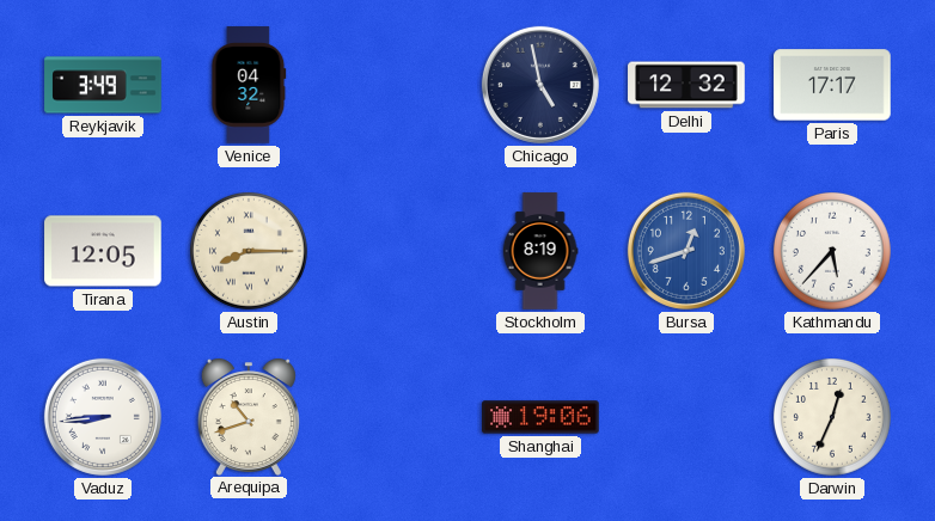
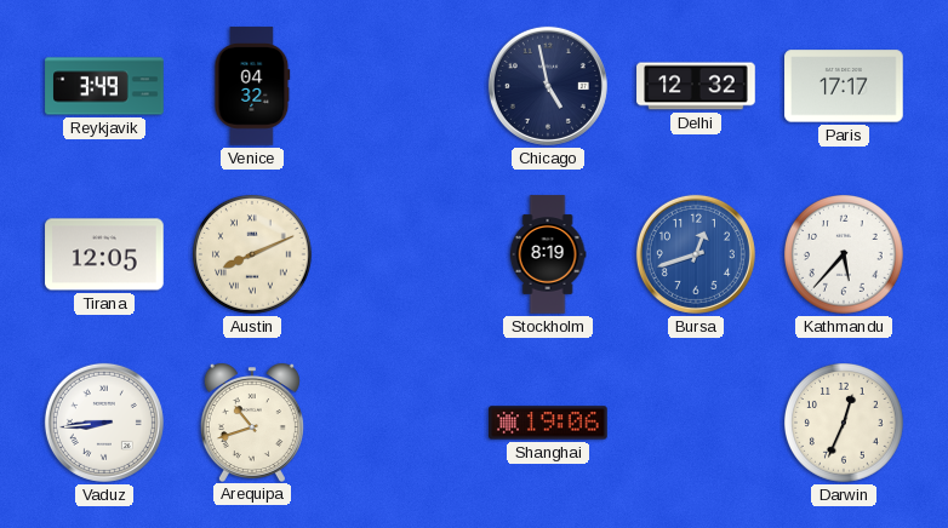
Austin: 8:15 -> 8:11
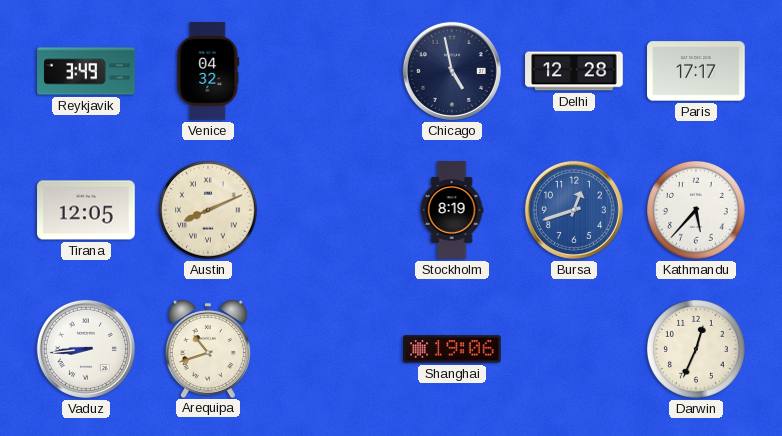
Delhi: 12:32 -> 12:28
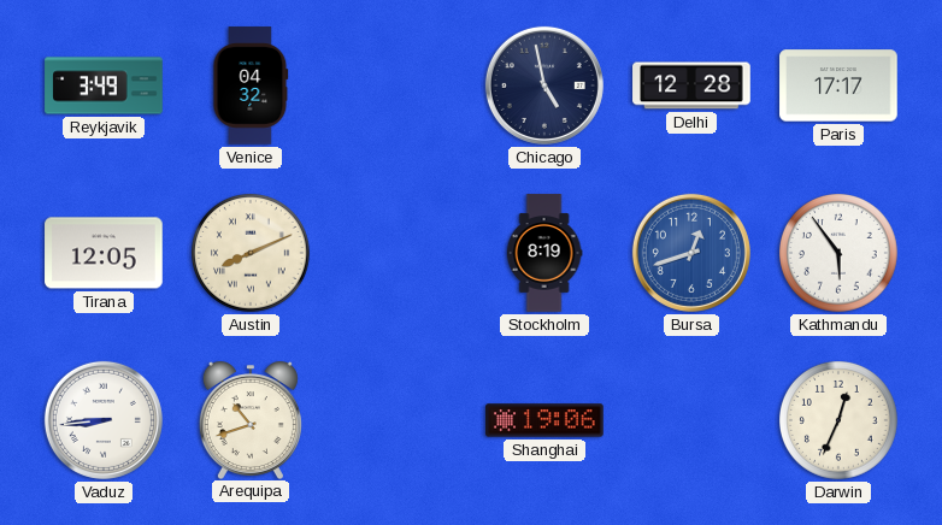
Kathmandu: 5:37 -> 5:54
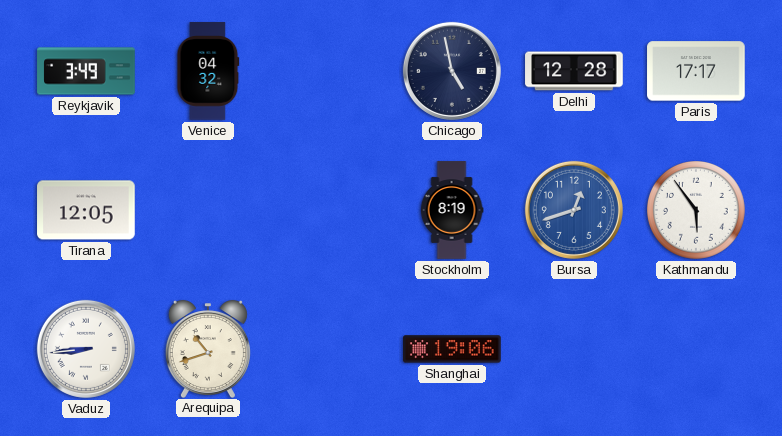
Austin: 8:11 -> none
Darwin: 12:34 -> none
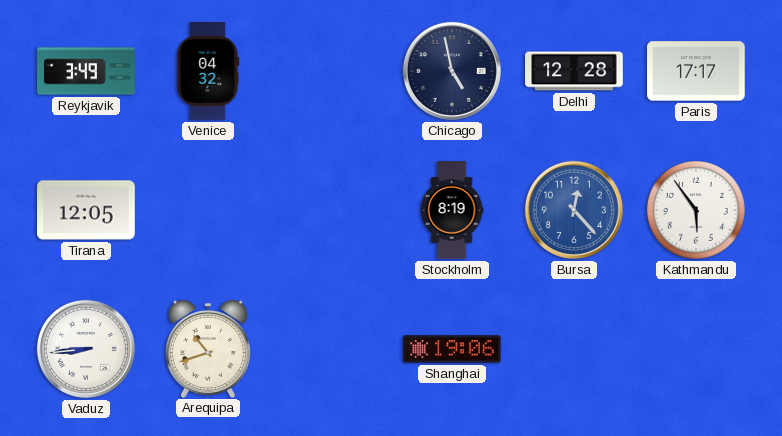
Bursa: 12:42 -> 12:23
